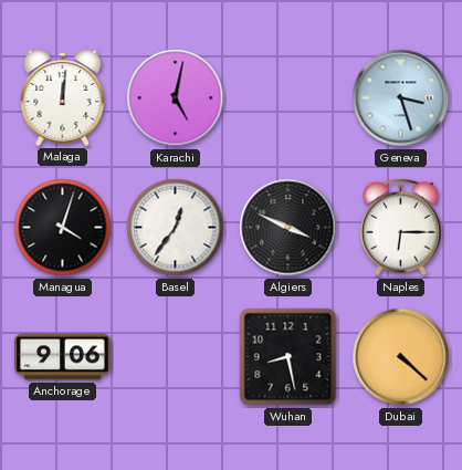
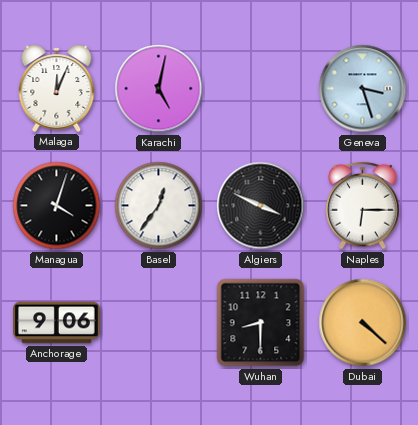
Malaga: 12:01 -> 12:04
Wuhan: 8:28 -> 8:30
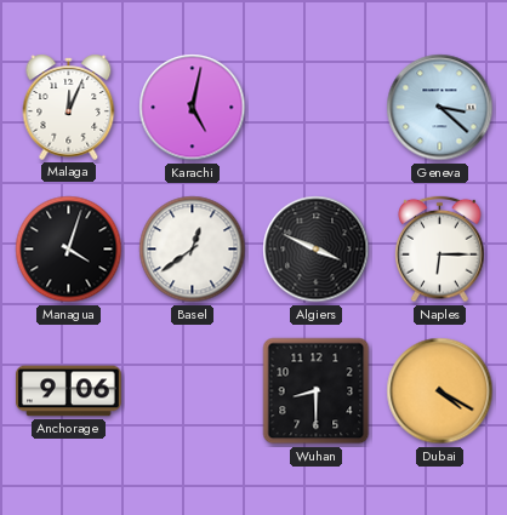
Geneva: 3:27 -> 3:22
Basel: 12:36 -> 12:39
Dubai: 4:22 -> 4:20
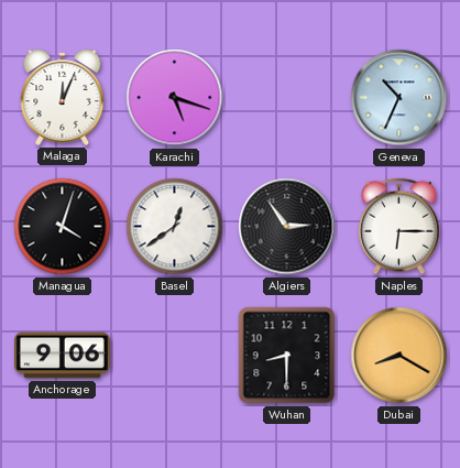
Karachi: 5:02 -> 5:18
Geneva: 3:22 -> 10:34
Algiers: 3:49 -> 2:54
Dubai: 4:20 -> 8:20
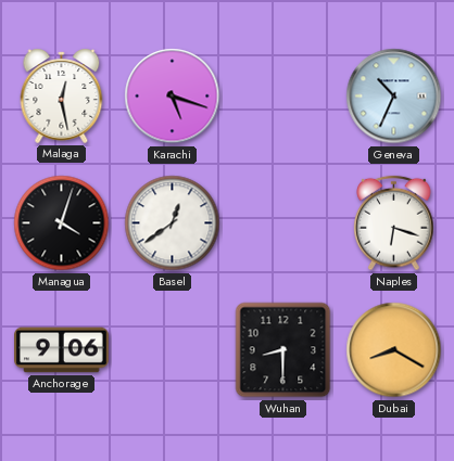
Malaga: 12:04 -> 12:28
Algiers: 2:54 -> none
Naples: 6:15 -> 6:18
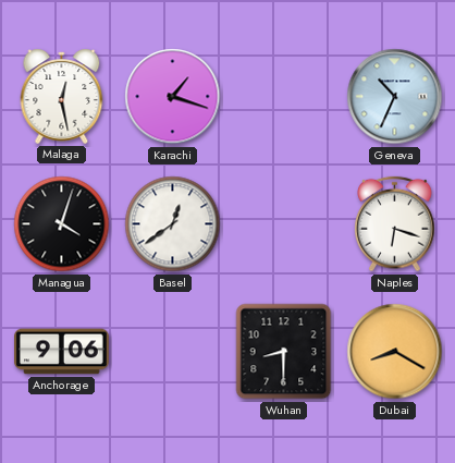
Karachi: 5:18 -> 1:18
